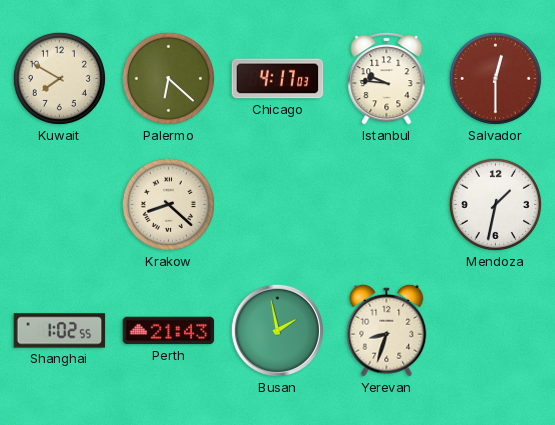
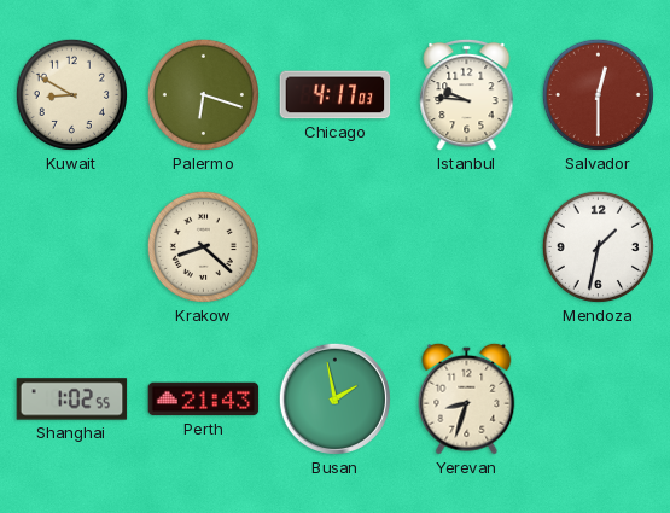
Kuwait: 7:50 -> 8:50
Palermo: 6:22 -> 6:18
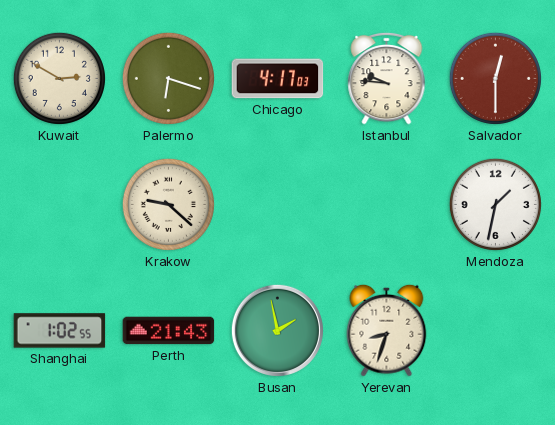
Kuwait: 8:50 -> 2:50
Krakow: 8:22 -> 9:22
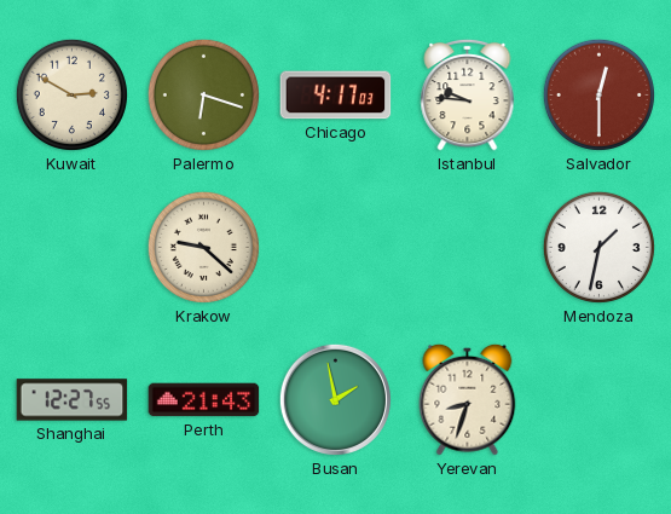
Shanghai: 1:02 -> 12:27
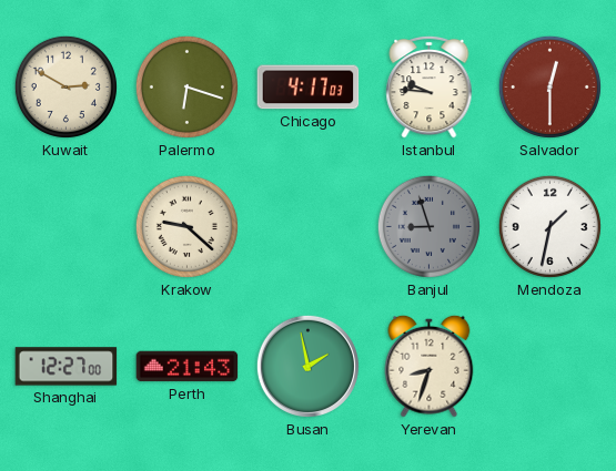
Banjul: none -> 8:57
Shanghai: 12:27:55 -> 12:27:00
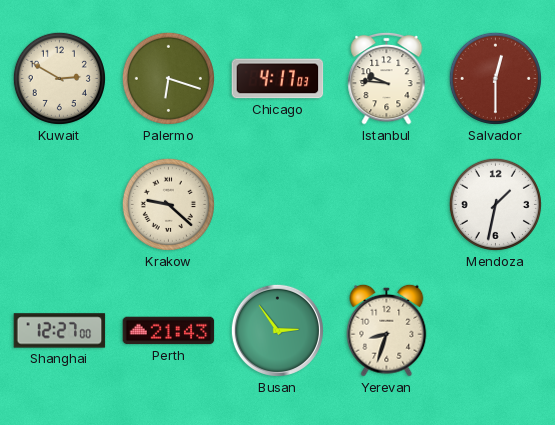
Banjul: 8:57 -> none
Busan: 1:58 -> 2:54
